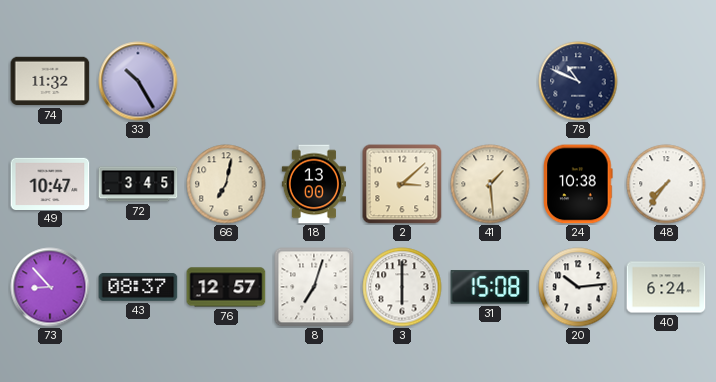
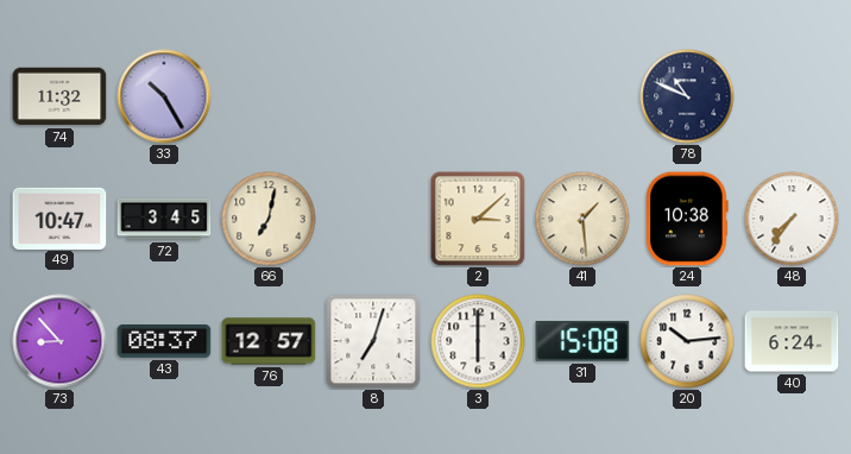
18: 13:00 -> none
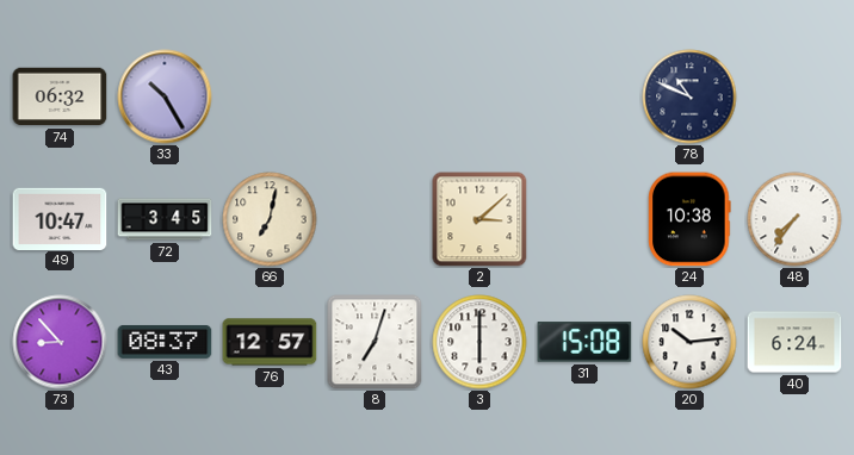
74: 11:32 -> 06:32
41: 1:29 -> none
